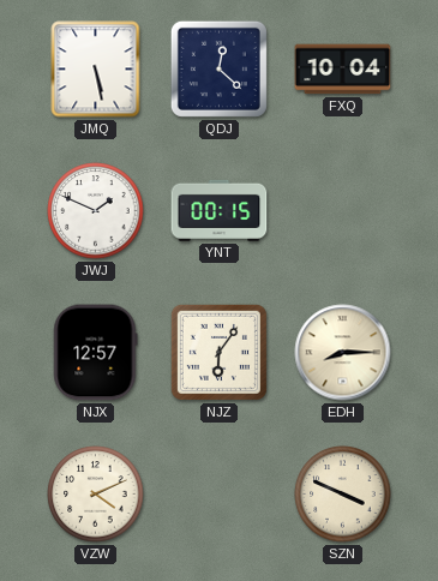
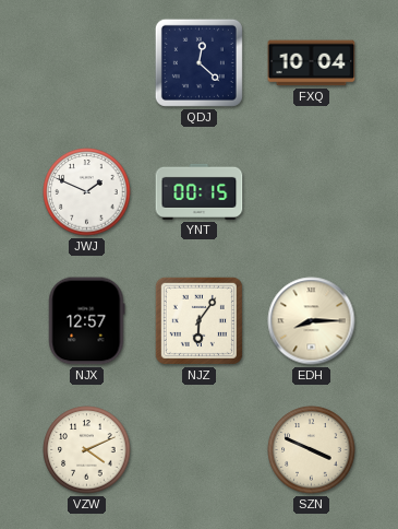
JMQ: 5:28 -> none
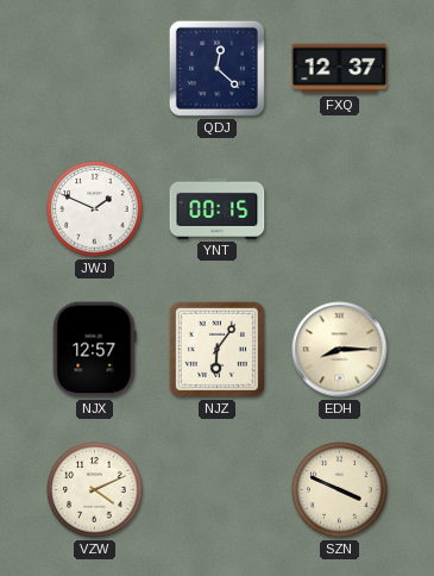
FXQ: 10:04 -> 12:37
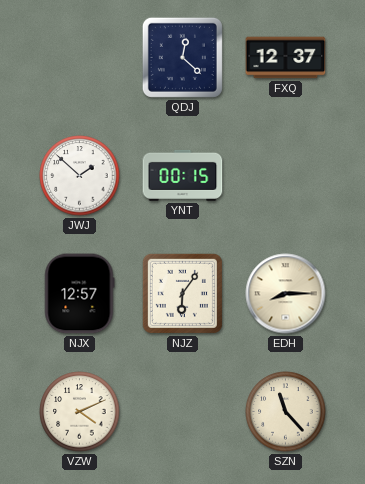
JWJ: 1:49 -> 1:52
SZN: 3:49 -> 11:23
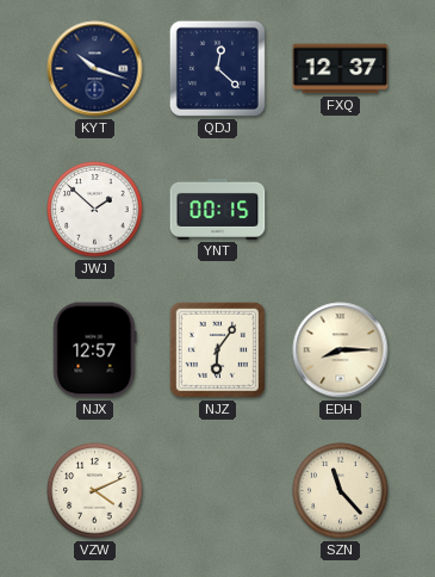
KYT: none -> 10:18
